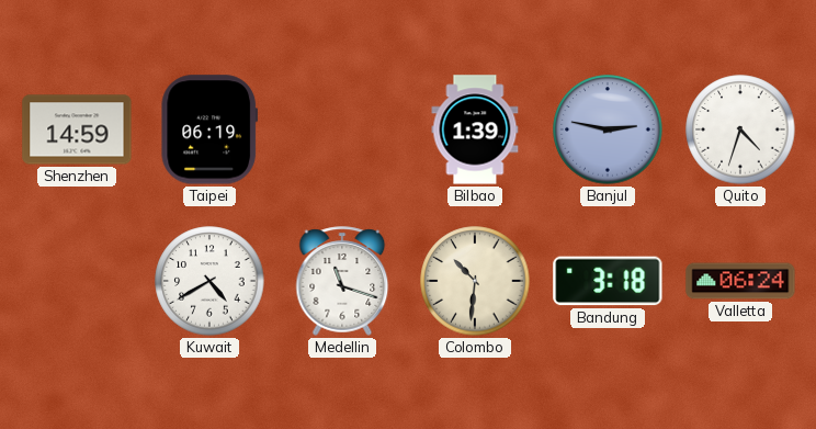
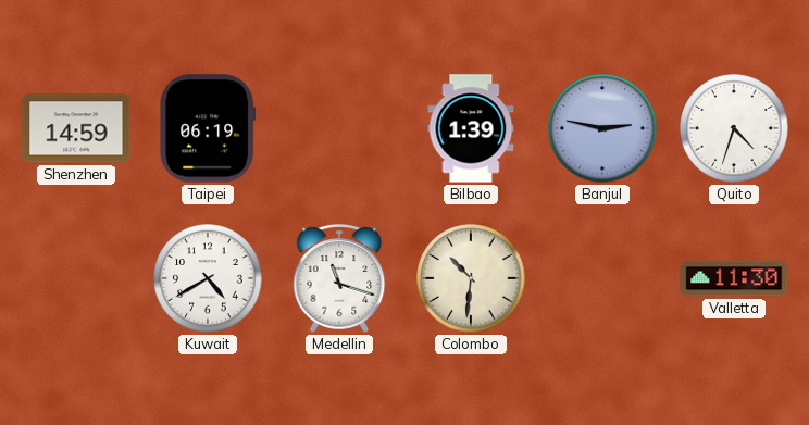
Bandung: 3:18 -> none
Valletta: 06:24 -> 11:30
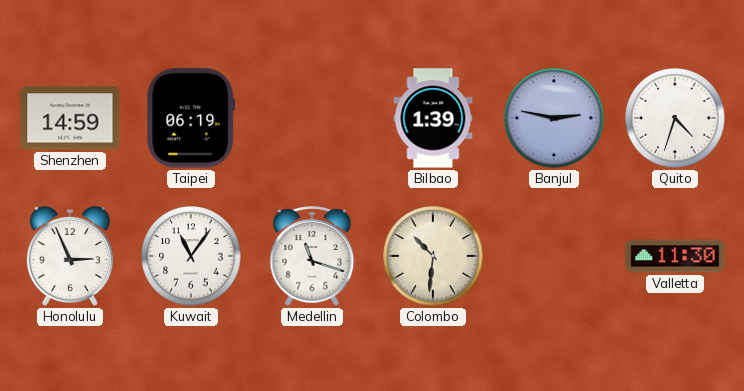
Honolulu: none -> 2:56
Kuwait: 4:40 -> 11:06
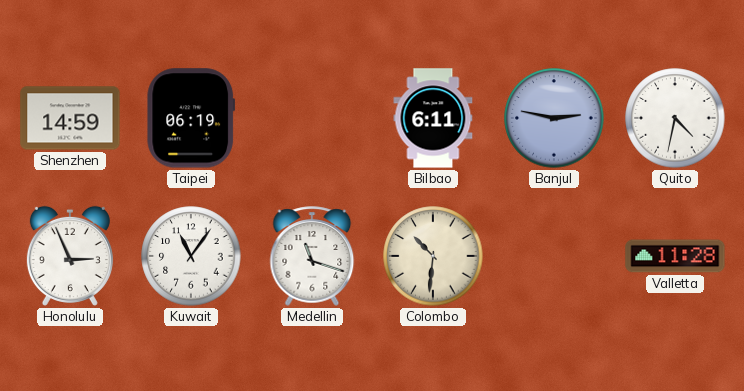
Bilbao: 1:39 -> 6:11
Quito: 4:33 -> 4:32
Valletta: 11:30 -> 11:28
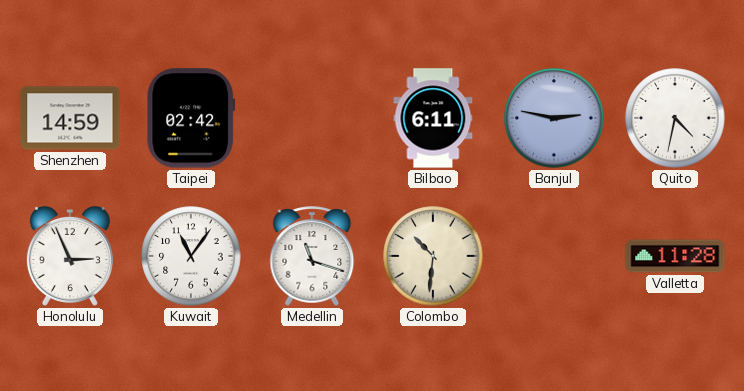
Taipei: 06:19 -> 02:42
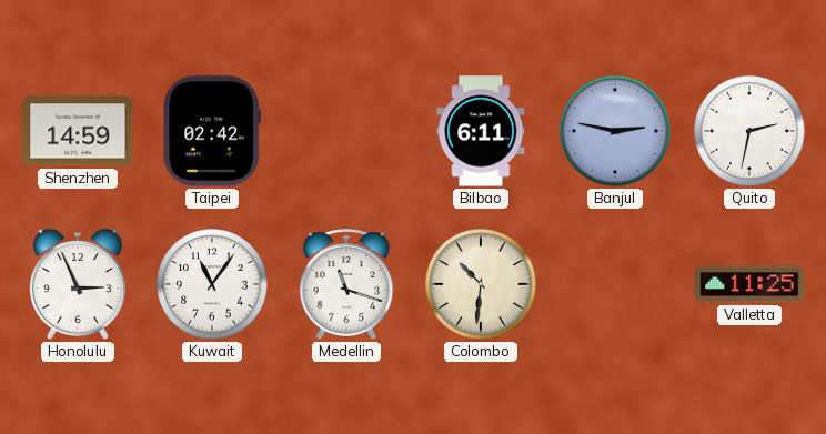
Quito: 4:32 -> 2:32
Valletta: 11:28 -> 11:25
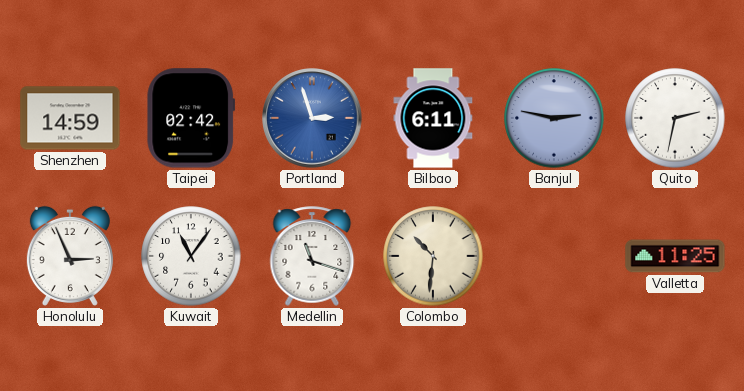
Portland: none -> 2:57
